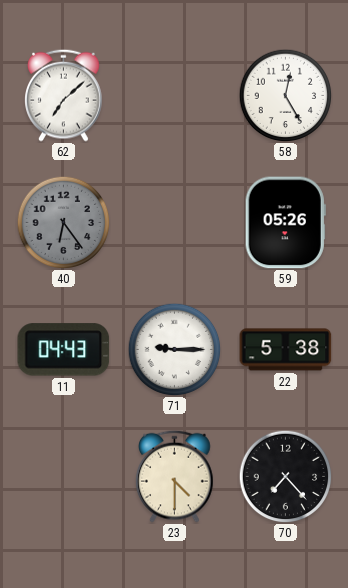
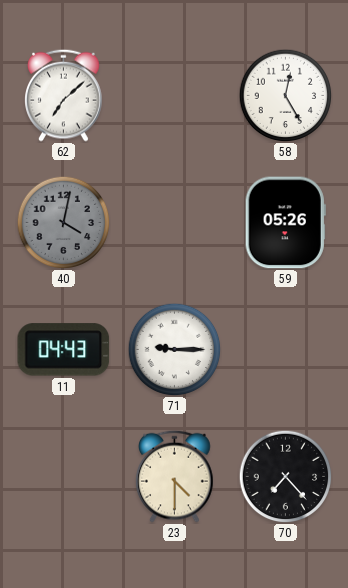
40: 6:24 -> 4:02
22: 5:38 -> none
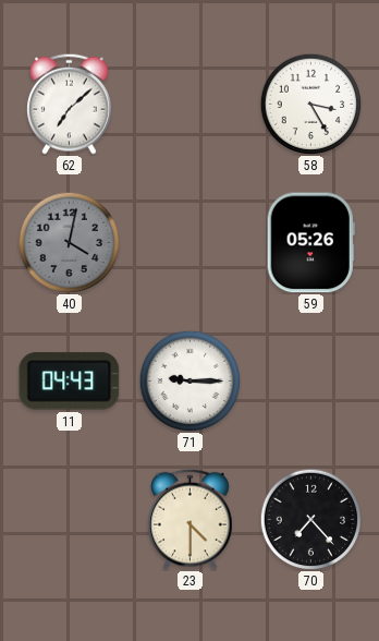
58: 12:25 -> 3:25
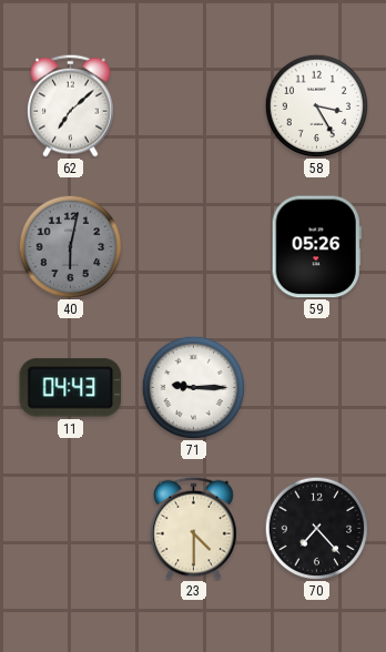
40: 4:02 -> 6:02
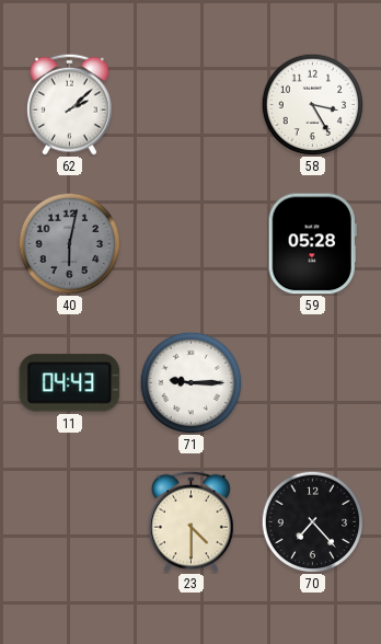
62: 7:08 -> 2:08
59: 05:26 -> 05:28
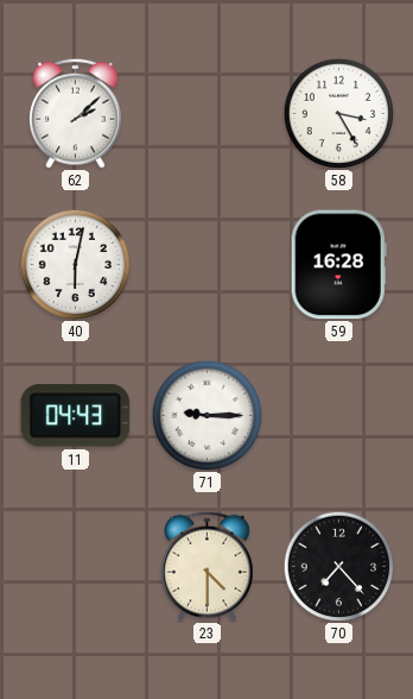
40 dial: grey -> white
59: 05:28 -> 16:28
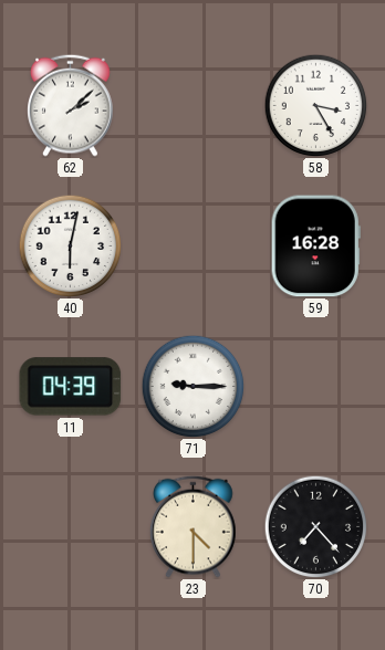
11: 04:43 -> 04:39
